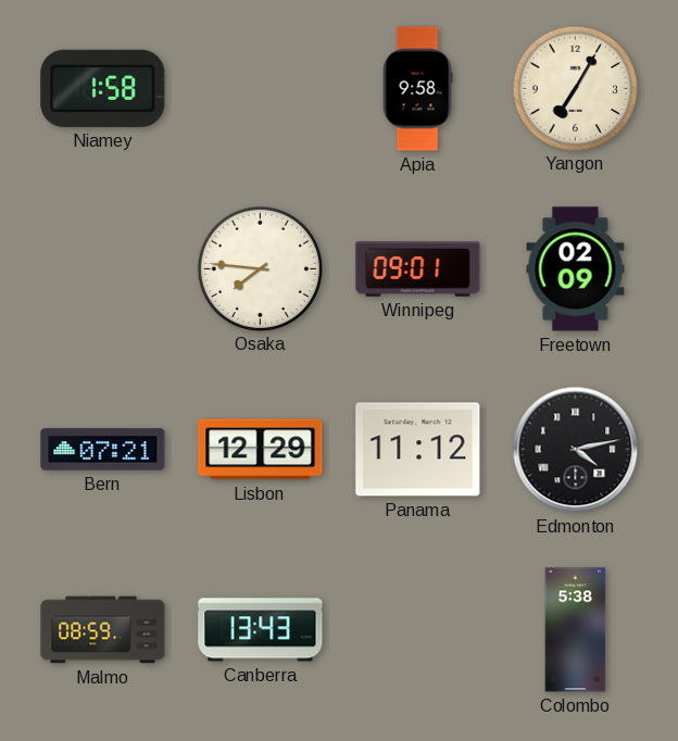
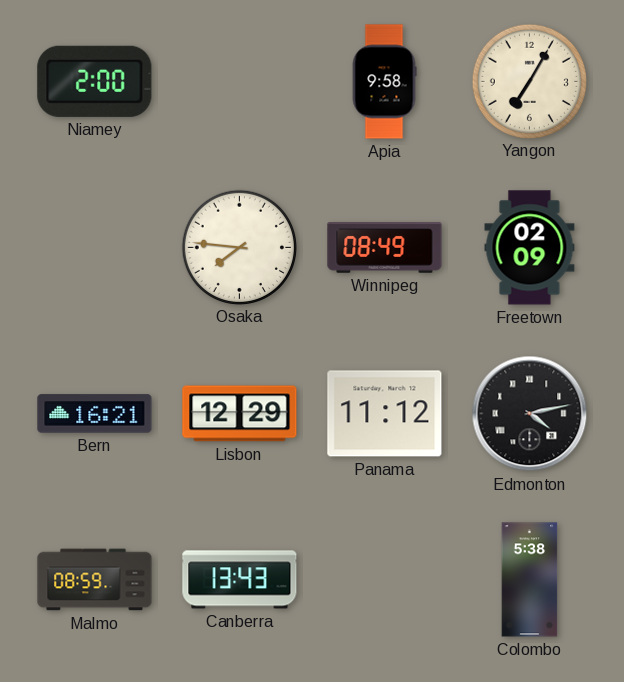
Niamey: 1:58 -> 2:00
Winnipeg: 09:01 -> 08:49
Bern: 07:21 -> 16:21
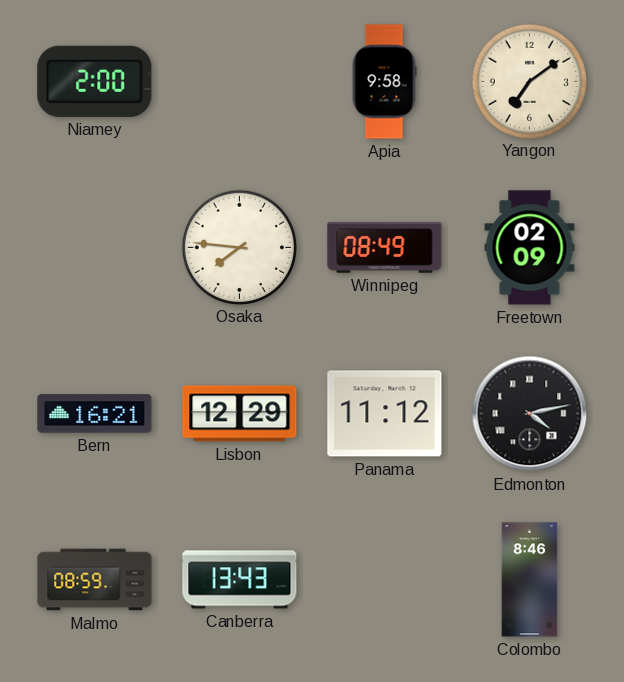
Yangon: 7:05 -> 7:09
Colombo: 5:38 -> 8:46
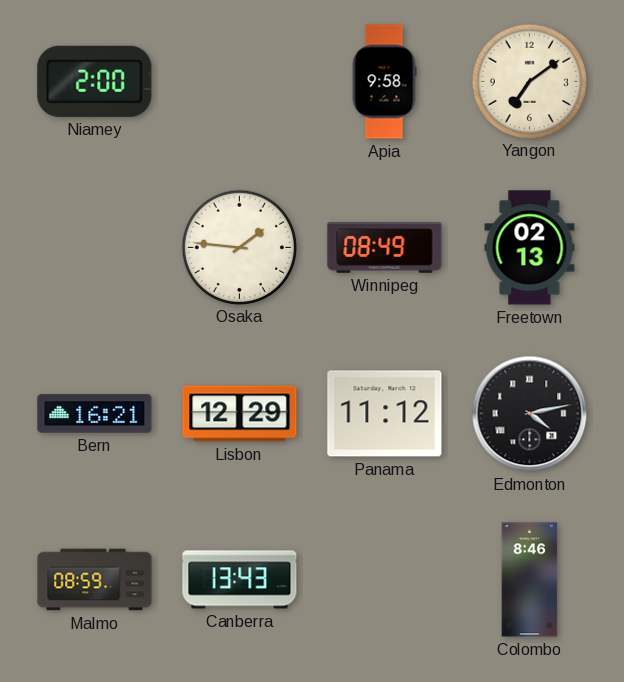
Osaka: 7:46 -> 1:46
Freetown: 02:09 -> 02:13
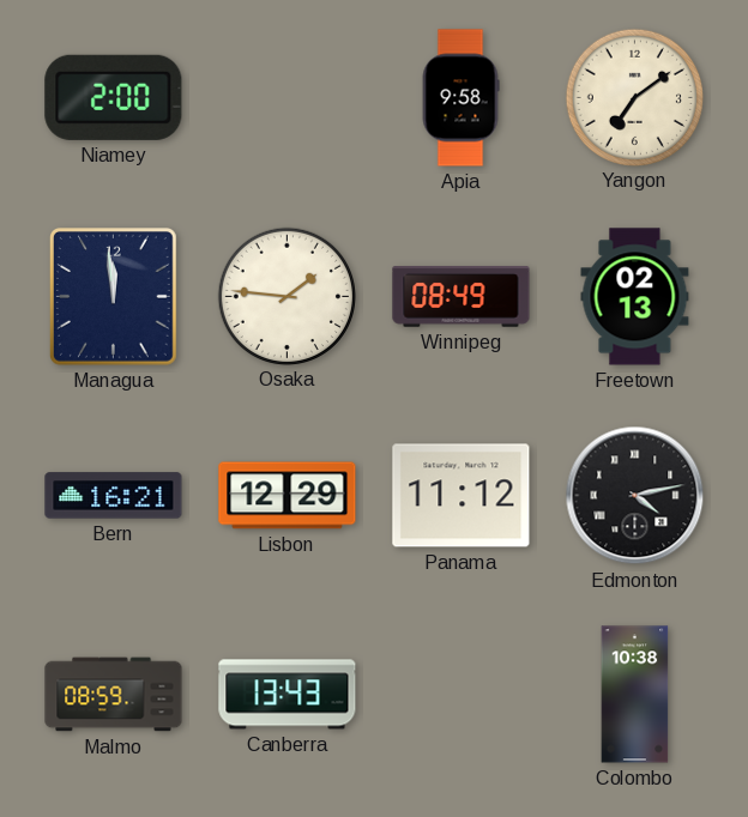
Managua: none -> 11:59
Colombo: 8:46 -> 10:38
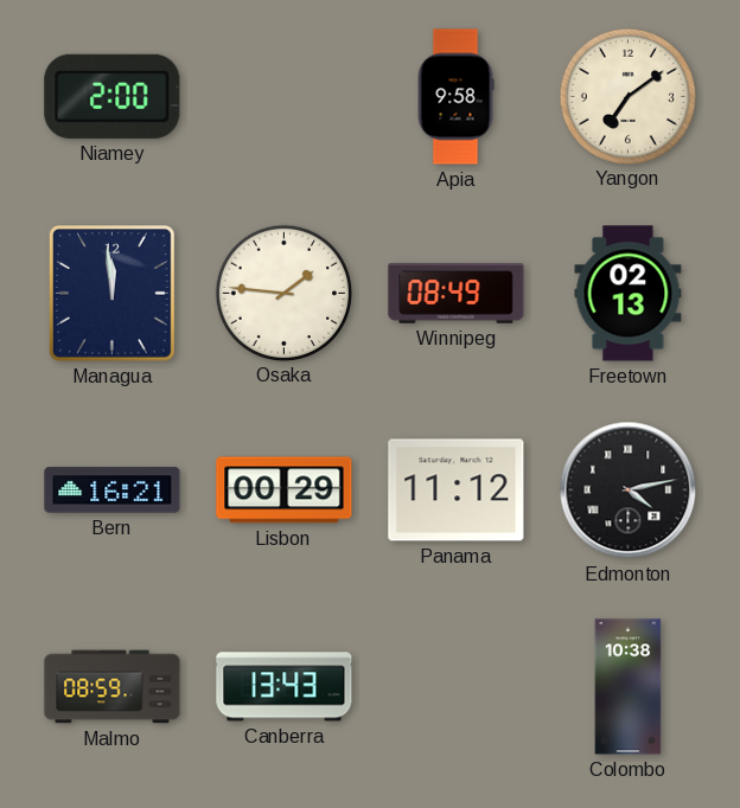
Lisbon: 12:29 -> 00:29
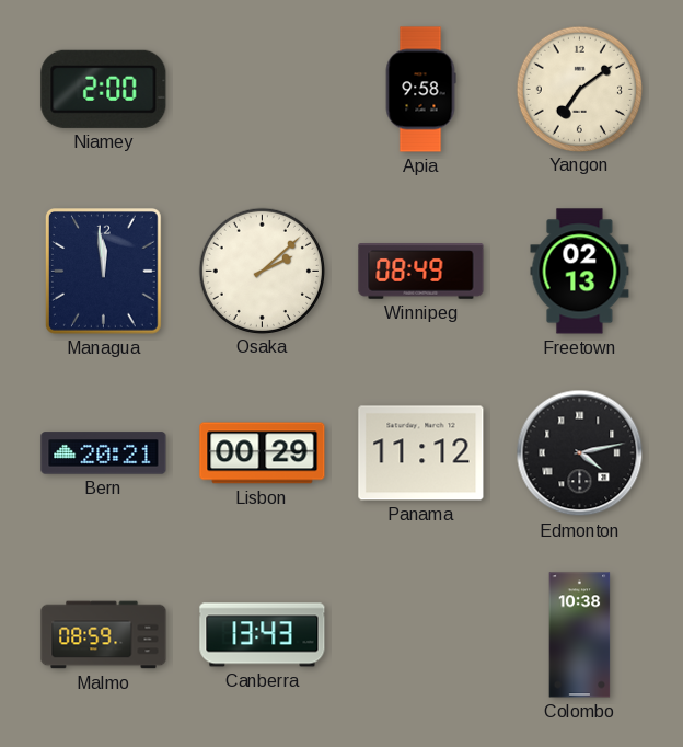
Osaka: 1:46 -> 2:08
Bern: 16:21 -> 20:21
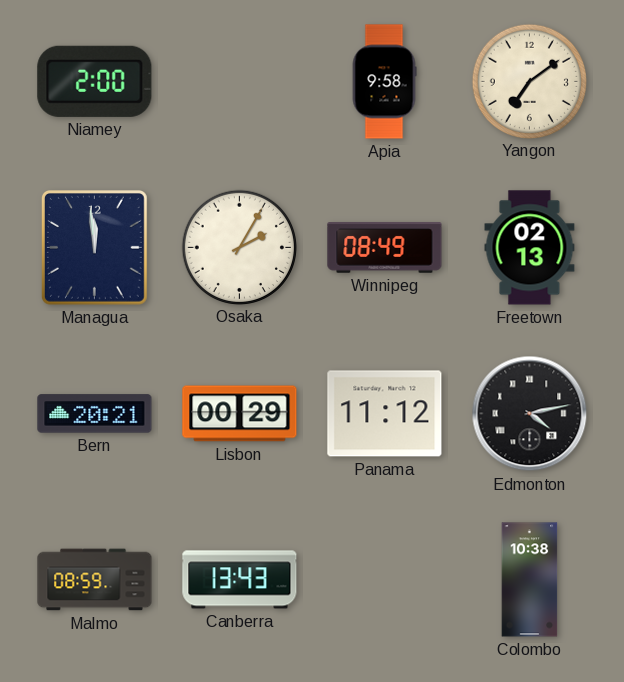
Osaka: 2:08 -> 2:05
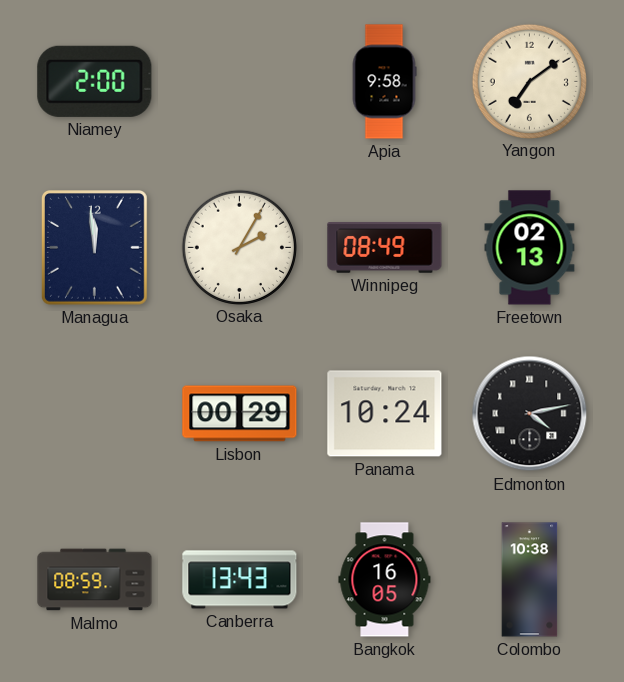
Bern: 20:21 -> none
Panama: 11:12 -> 10:24
Bangkok: none -> 16:05
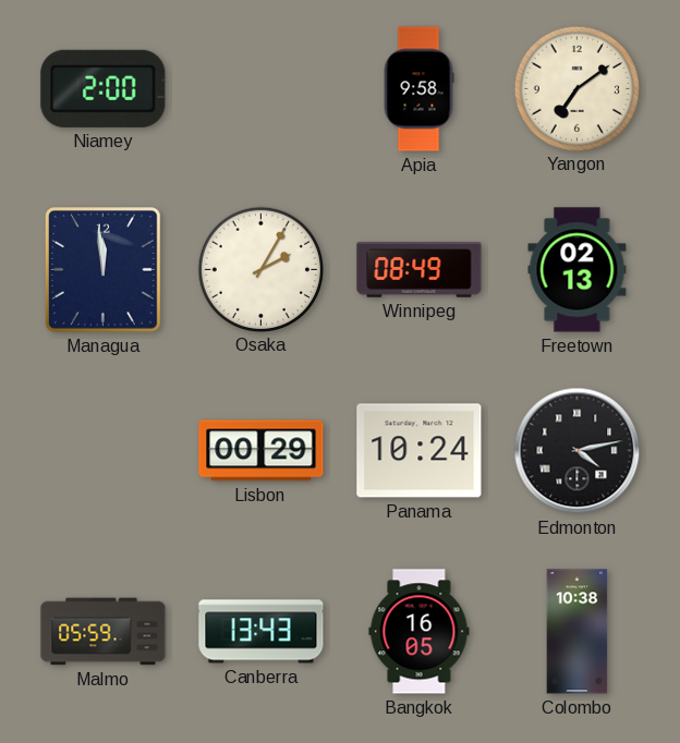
Malmo: 08:59 -> 05:59
